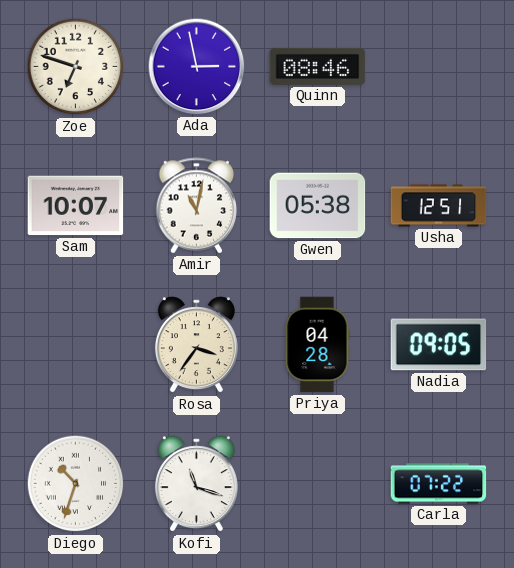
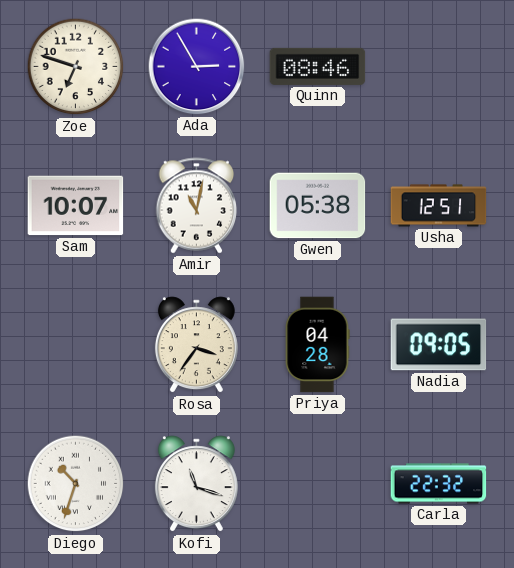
Ada: 2:58 -> 2:55
Carla: 07:22 -> 22:32
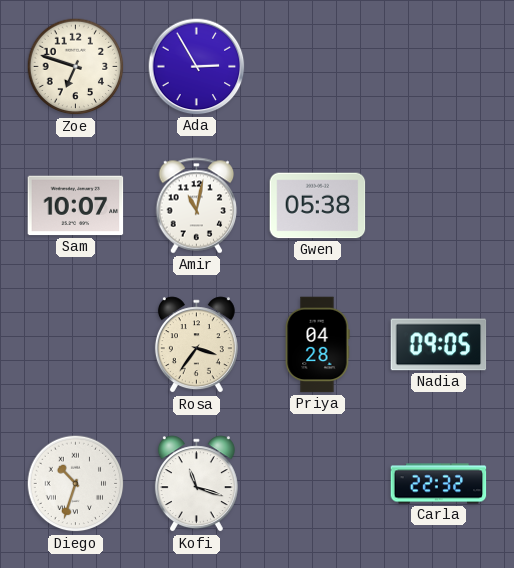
Quinn: 08:46 -> none
Usha: 12:51 -> none
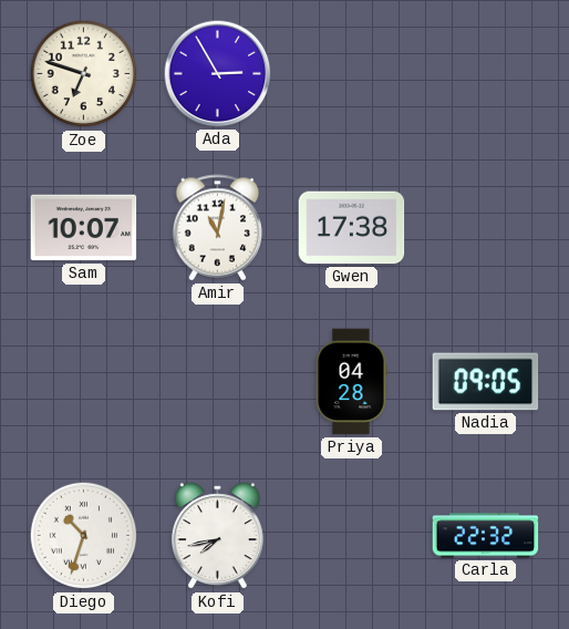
Gwen: 05:38 -> 17:38
Rosa: 3:36 -> none
Kofi: 11:18 -> 7:43
